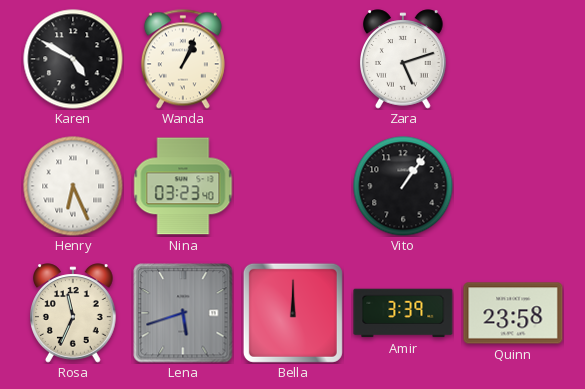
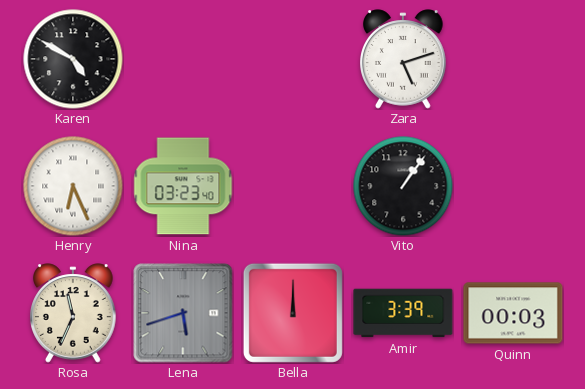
Wanda: 1:04 -> none
Quinn: 23:58 -> 00:03
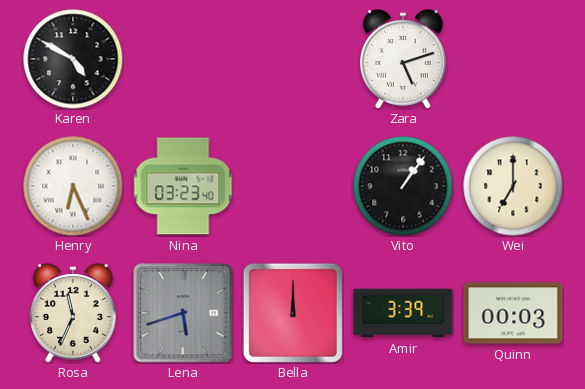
Wei: none -> 7:00
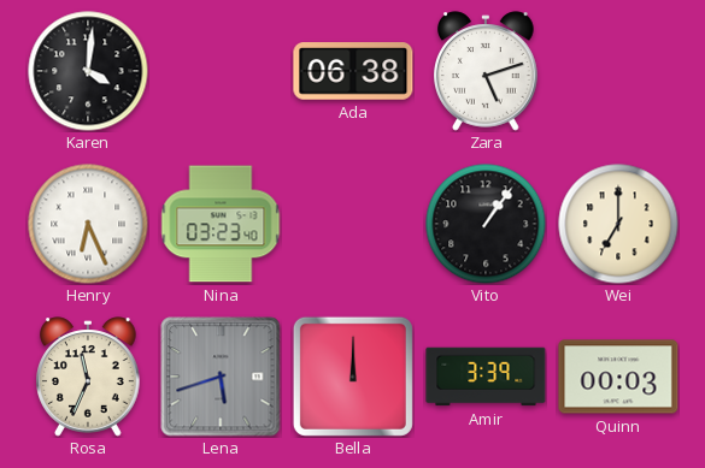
Karen: 4:50 -> 4:01
Ada: none -> 06:38
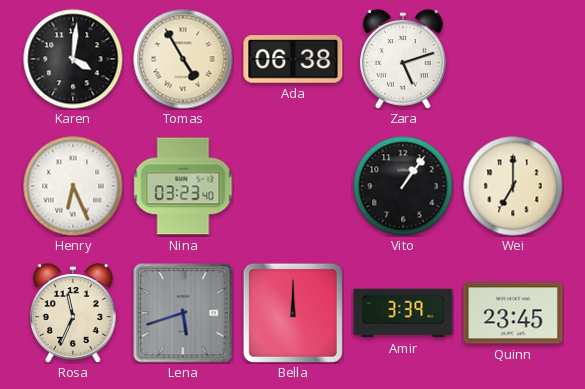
Tomas: none -> 4:55
Quinn: 00:03 -> 23:45
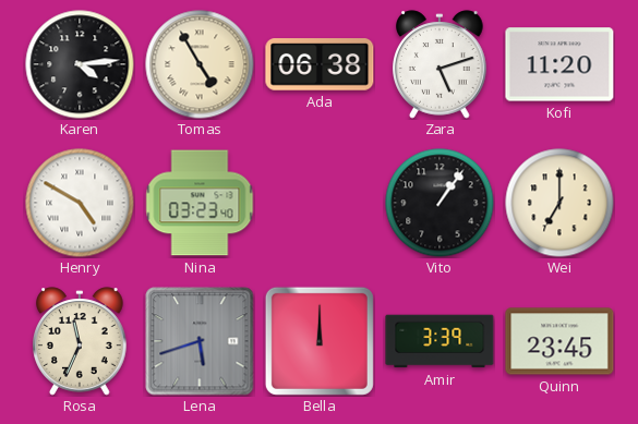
Karen: 4:01 -> 4:14
Kofi: none -> 11:20
Henry: 6:26 -> 4:50
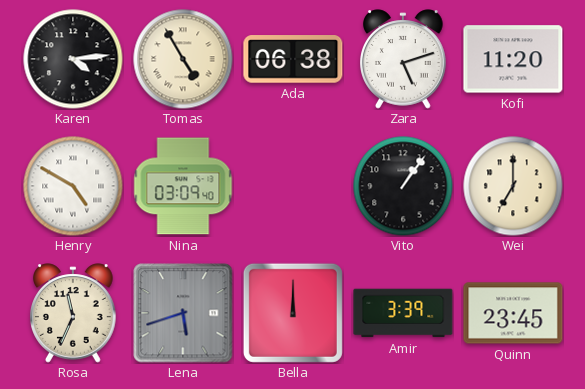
Nina: 03:23 -> 03:09
